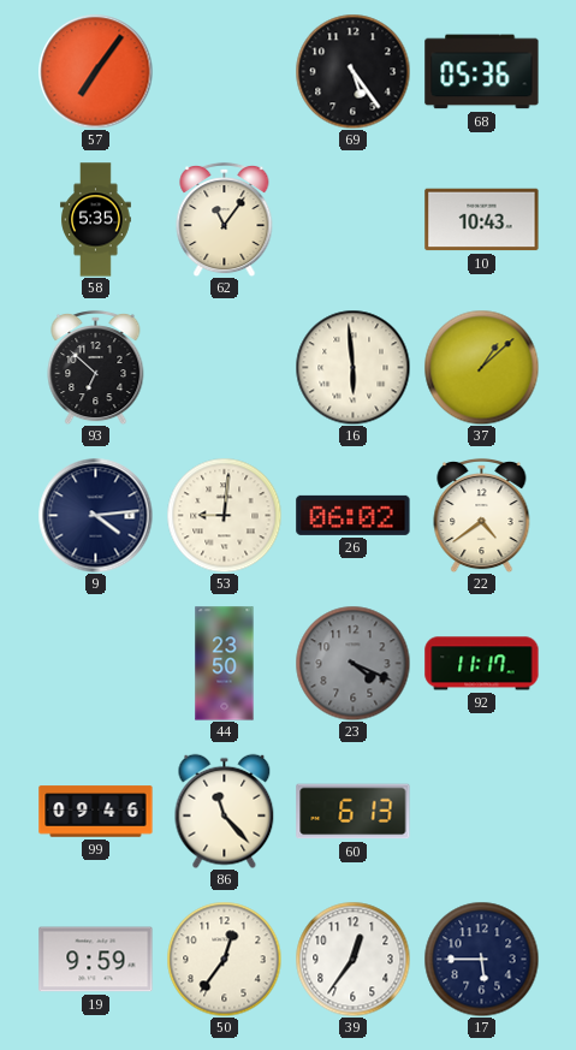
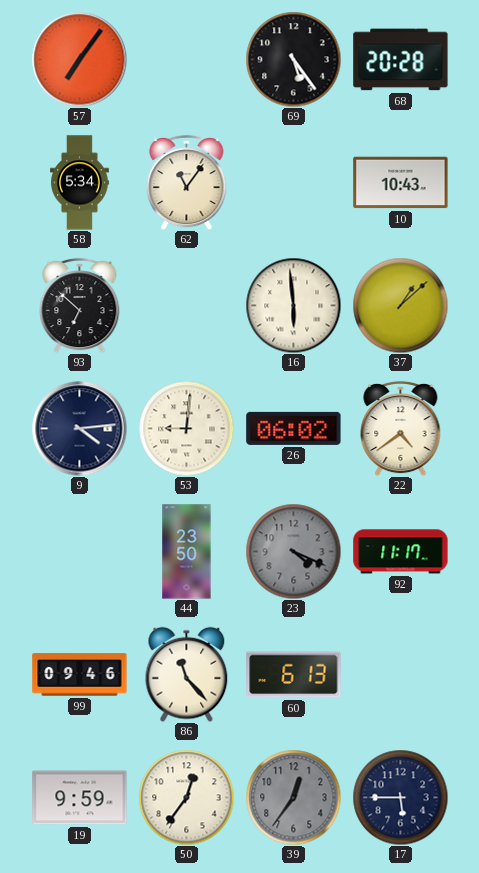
68: 05:36 -> 20:28
58: 5:35 -> 5:34
39 dial: white -> grey
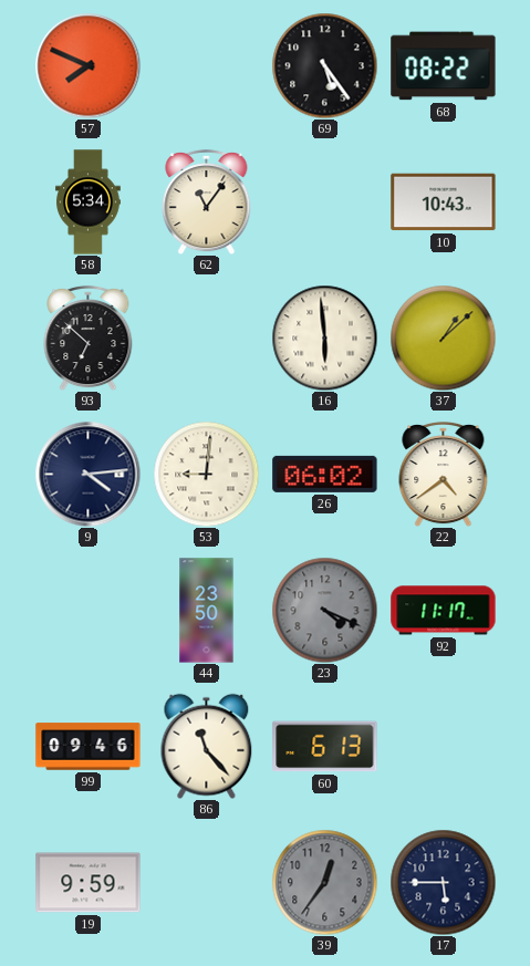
57: 7:06 -> 7:49
68: 20:28 -> 08:22
50: 12:36 -> none
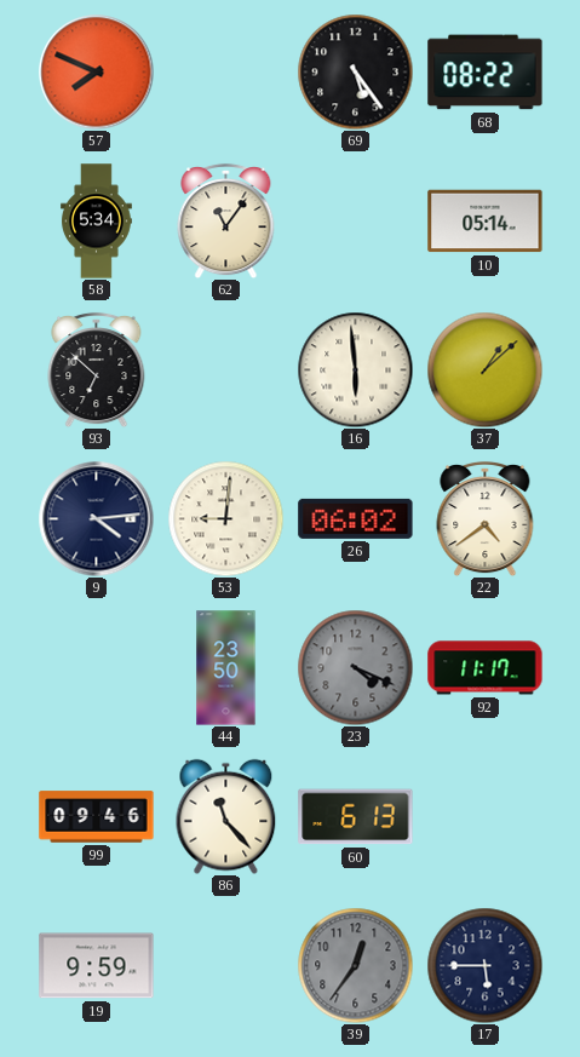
10: 10:43 -> 05:14
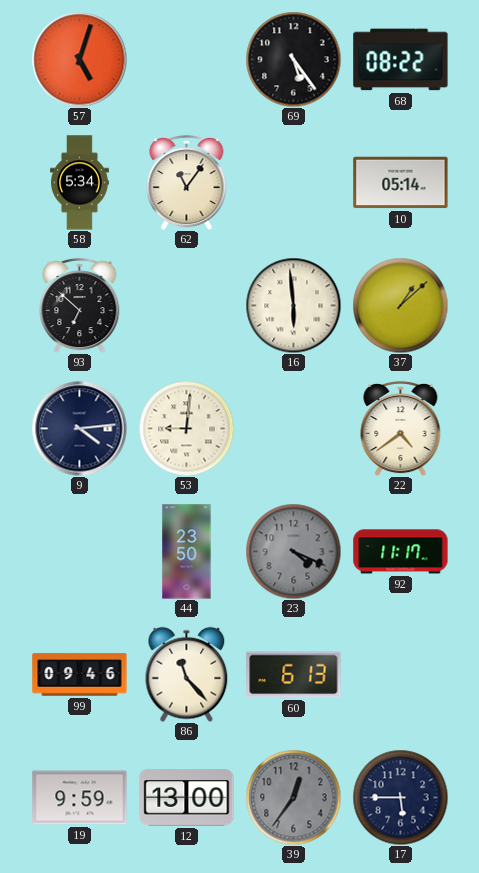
57: 7:49 -> 5:03
26: 06:02 -> none
12: none -> 13:00
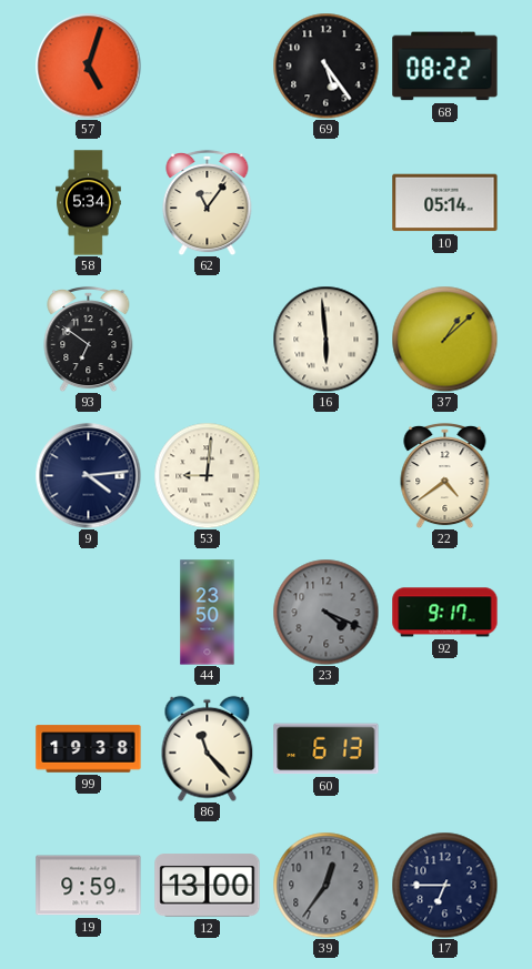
93: 6:52 -> 6:51
92: 11:17 -> 9:17
99: 09:46 -> 19:38
17: 5:45 -> 6:45
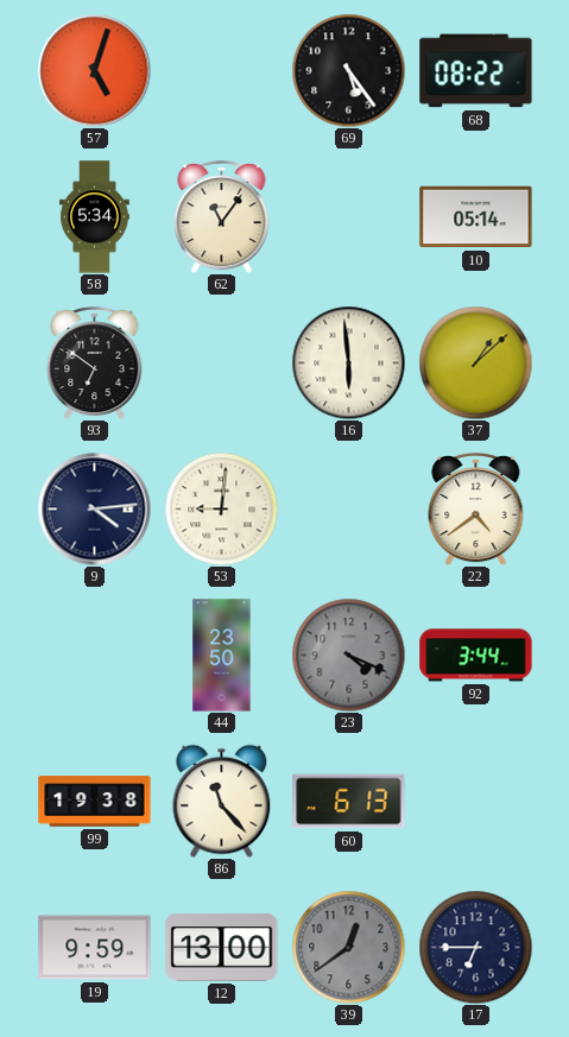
92: 9:17 -> 3:44
39: 12:36 -> 12:39
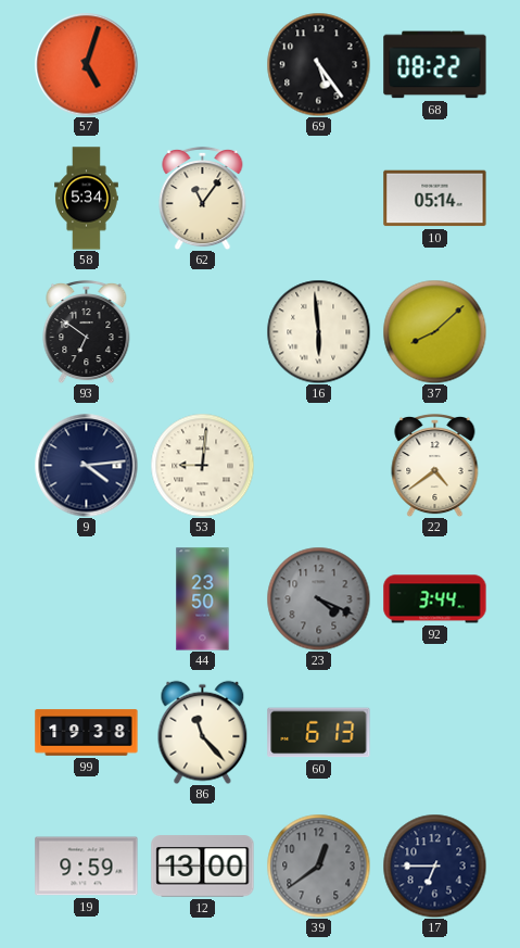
37: 1:08 -> 8:08
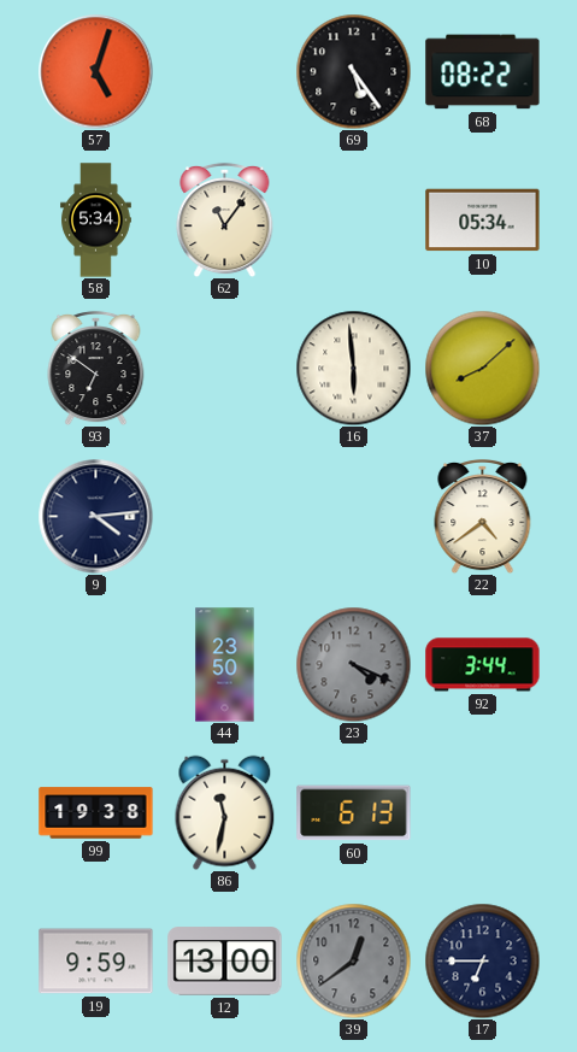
10: 05:14 -> 05:34
53: 9:01 -> none
86: 11:23 -> 11:32
